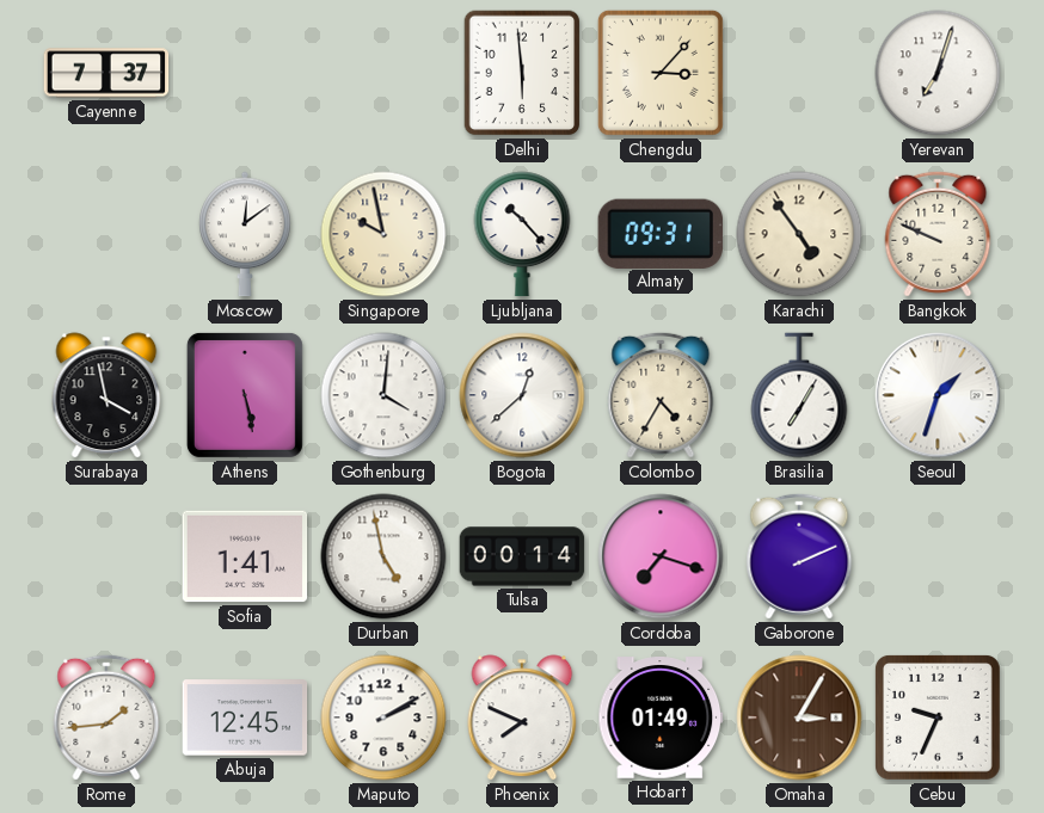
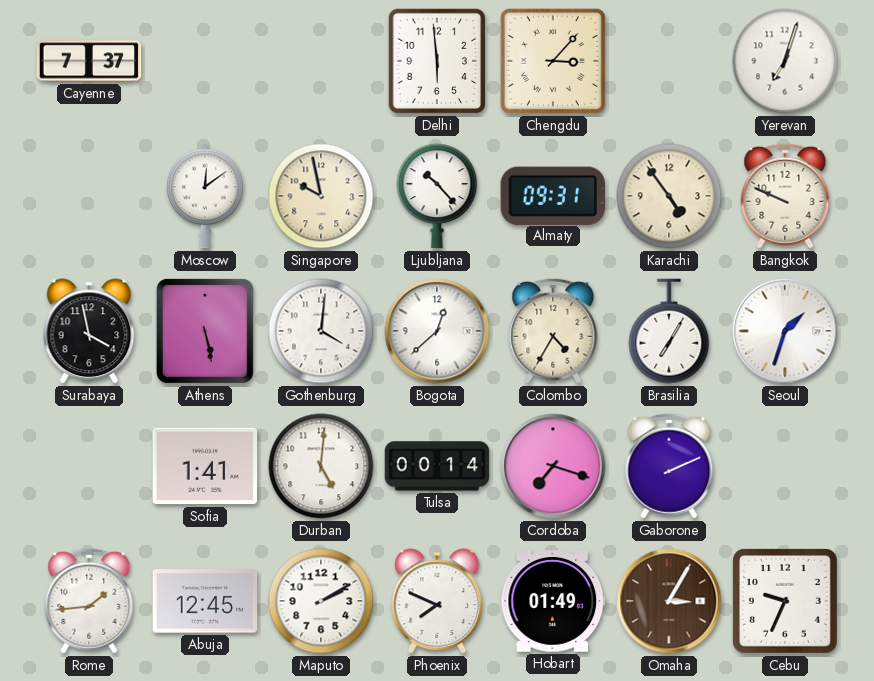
Durban: 4:58 -> 5:01
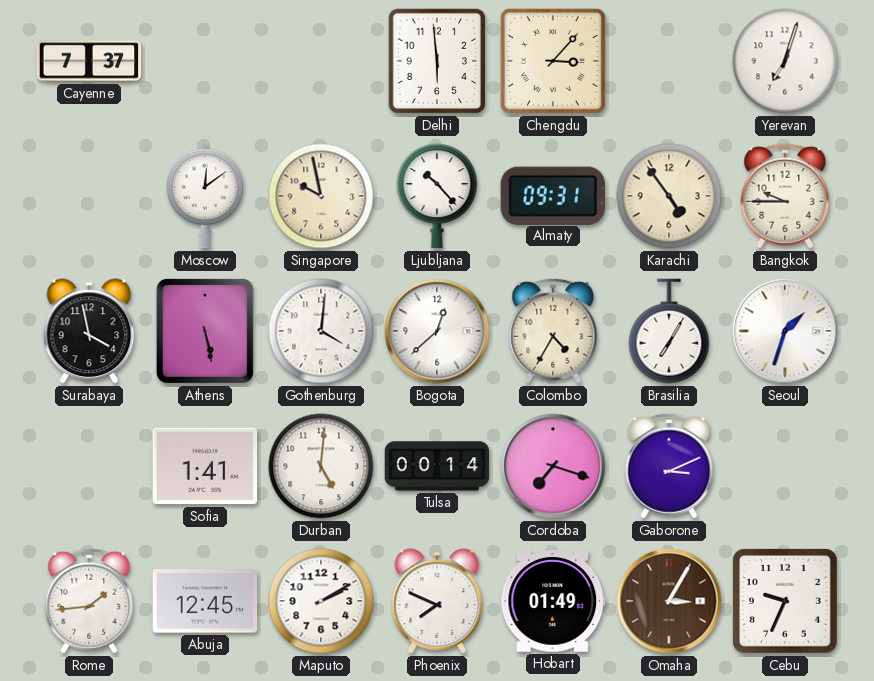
Bangkok: 9:49 -> 9:45
Gaborone: 2:11 -> 3:11
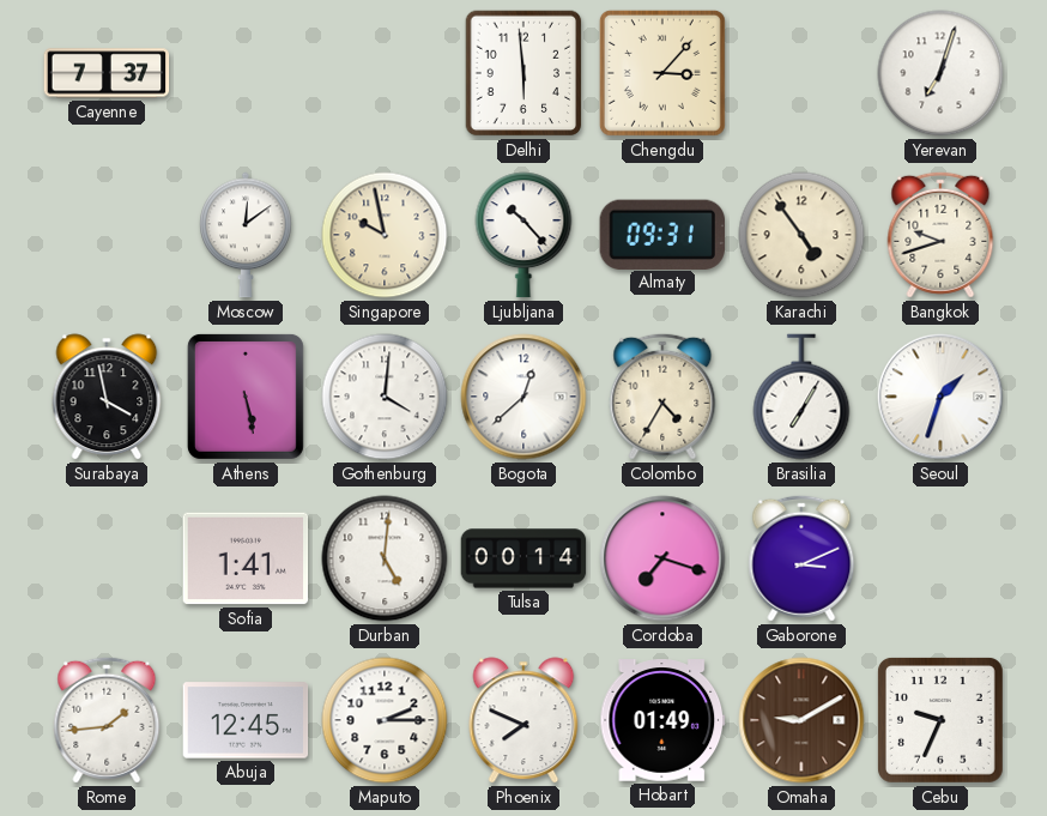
Bangkok: 9:45 -> 9:42
Maputo: 2:10 -> 2:15
Omaha: 3:05 -> 9:10
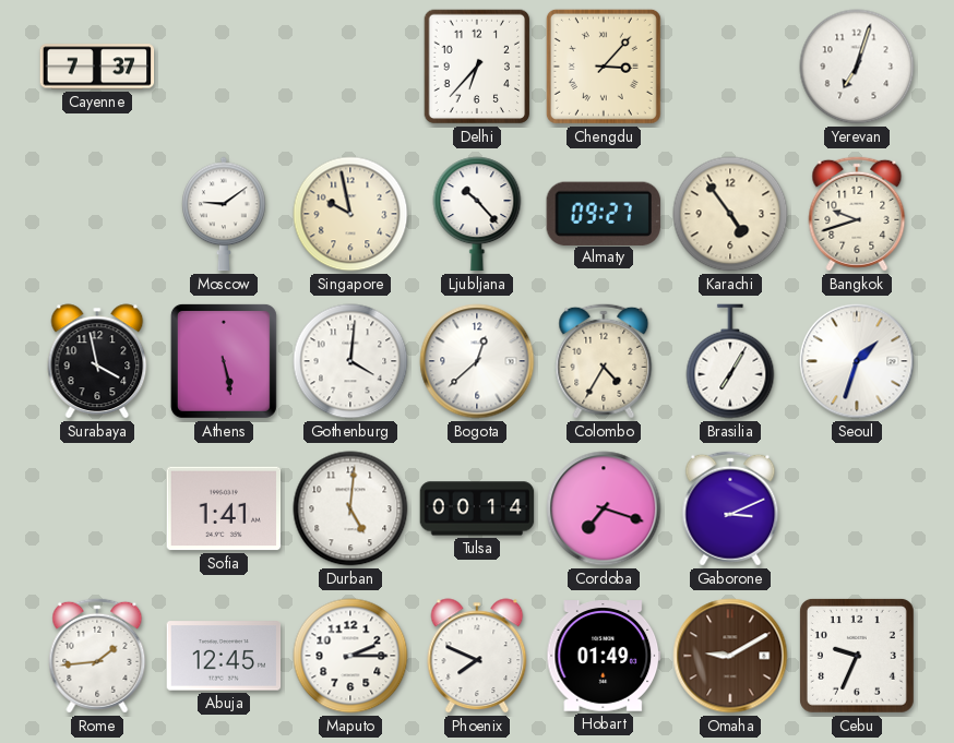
Delhi: 5:59 -> 6:37
Moscow: 12:09 -> 9:09
Almaty: 09:31 -> 09:27
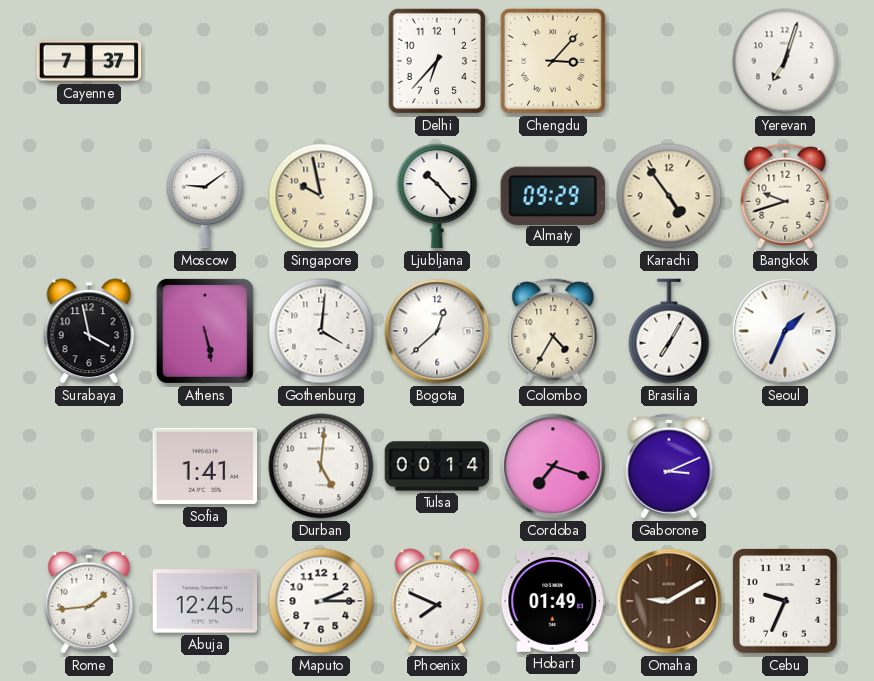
Almaty: 09:27 -> 09:29
Seoul: 1:33 -> 1:34
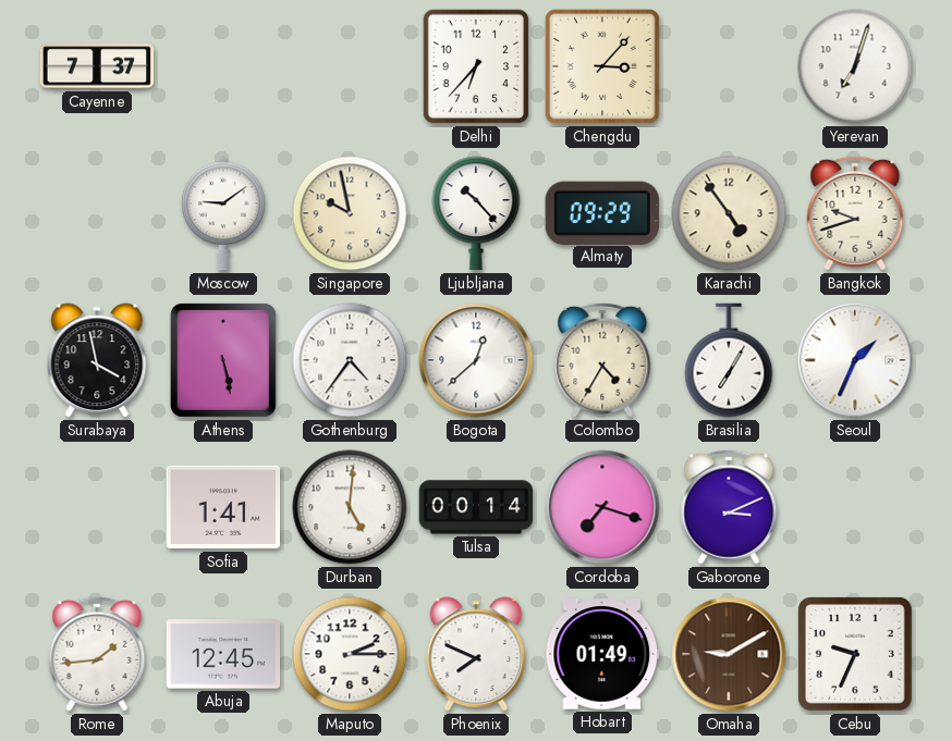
Gothenburg: 4:01 -> 4:36
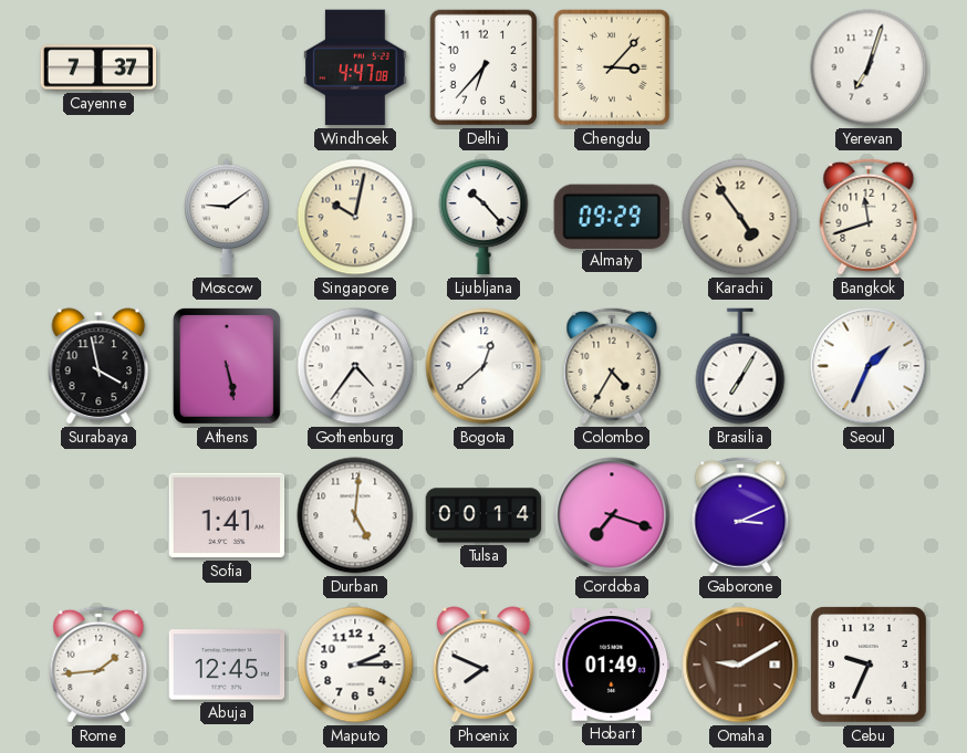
Windhoek: none -> 4:47
Singapore: 9:58 -> 10:02
Bangkok: 9:42 -> 11:42
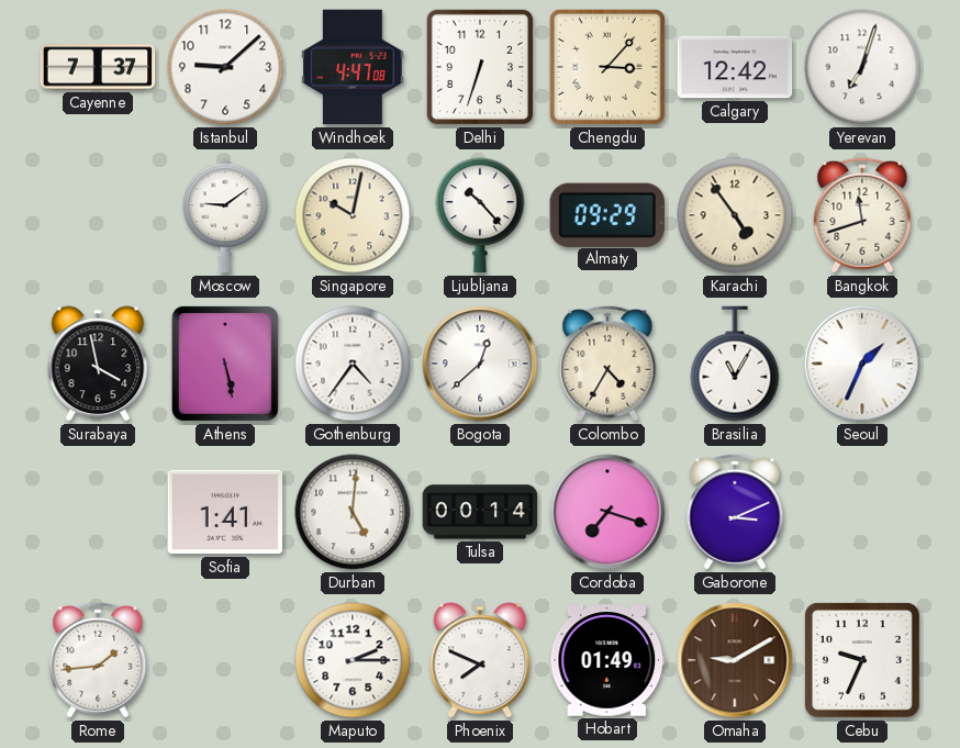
Istanbul: none -> 9:08
Delhi: 6:37 -> 6:33
Calgary: none -> 12:42
Brasilia: 7:05 -> 11:05
Abuja: 12:45 -> none
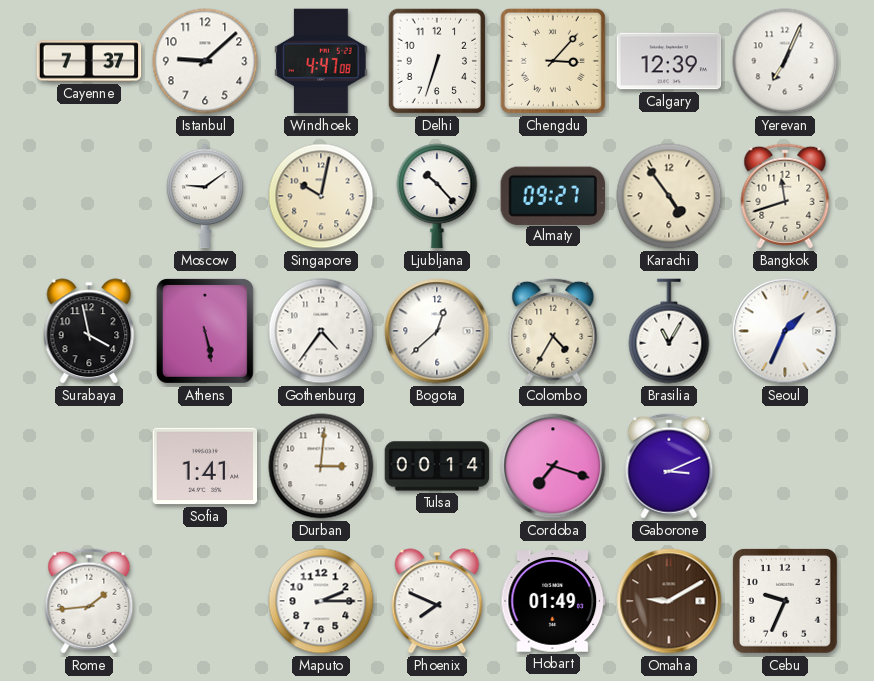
Calgary: 12:42 -> 12:39
Yerevan: 7:03 -> 7:04
Almaty: 09:29 -> 09:27
Durban: 5:01 -> 3:01
